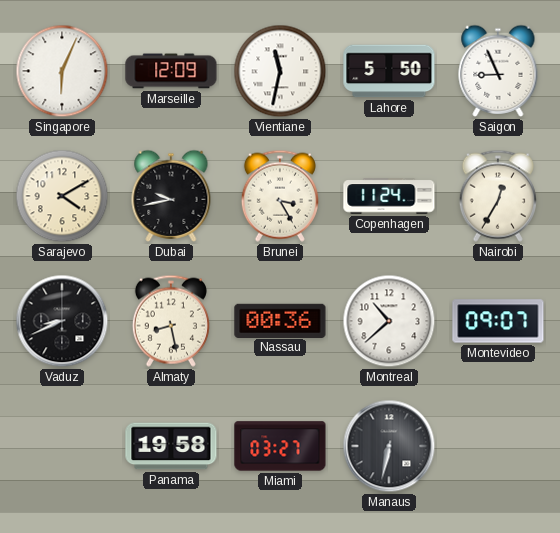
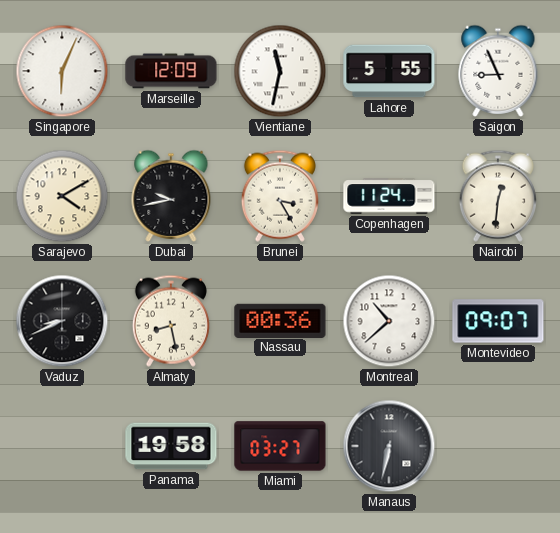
Lahore: 5:50 -> 5:55
Nairobi: 12:35 -> 12:31
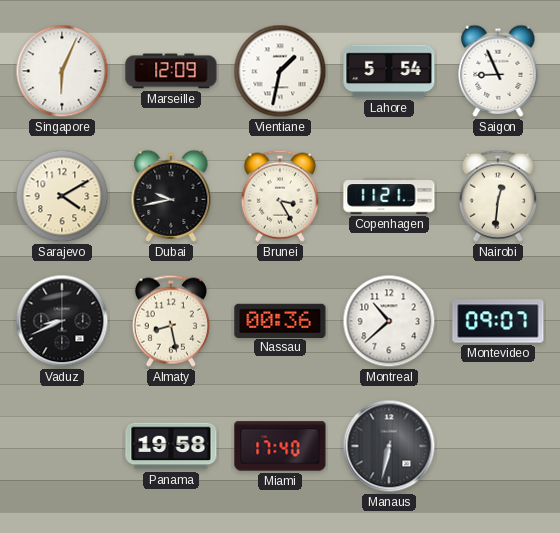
Vientiane: 11:32 -> 1:32
Lahore: 5:55 -> 5:54
Copenhagen: 11:24 -> 11:21
Miami: 03:27 -> 17:40
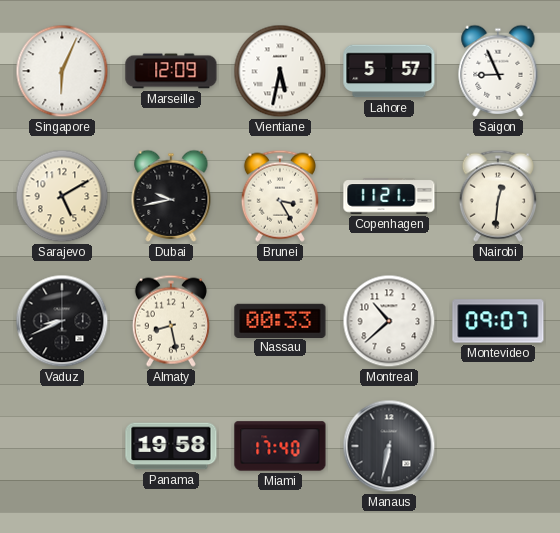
Vientiane: 1:32 -> 5:32
Lahore: 5:54 -> 5:57
Sarajevo: 4:10 -> 5:10
Nassau: 00:36 -> 00:33
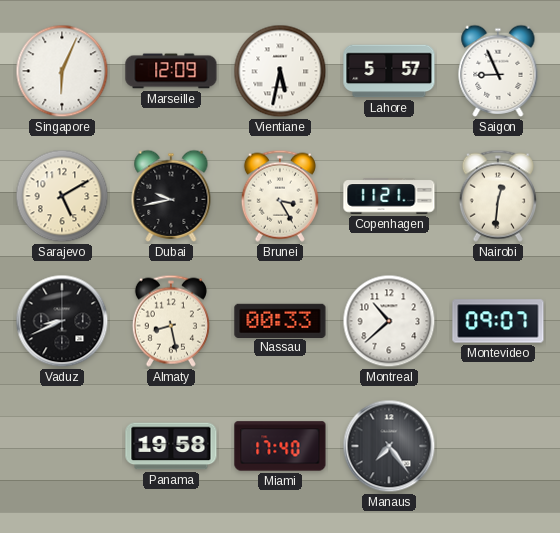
Manaus: 6:32 -> 7:24
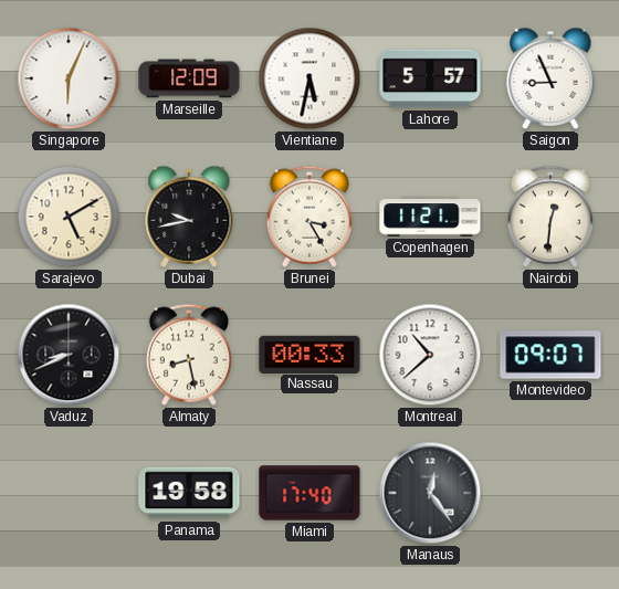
Manaus: 7:24 -> 12:24
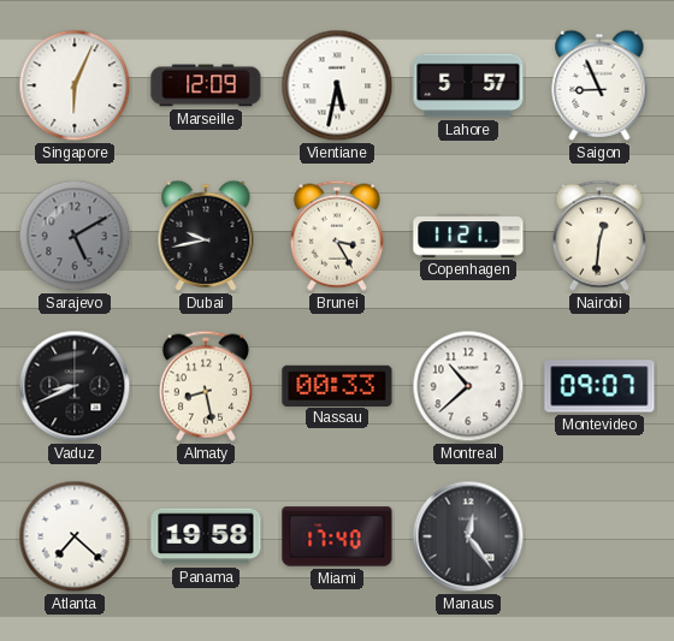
Sarajevo dial: cream -> grey
Atlanta: none -> 7:22
